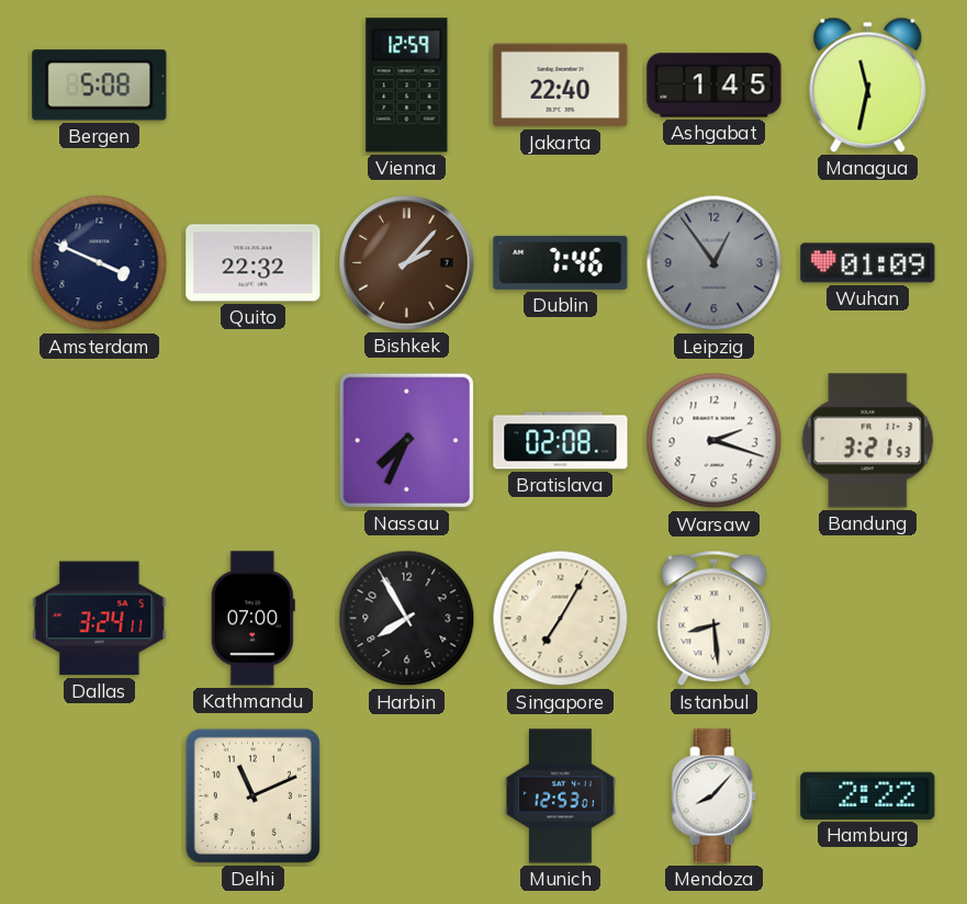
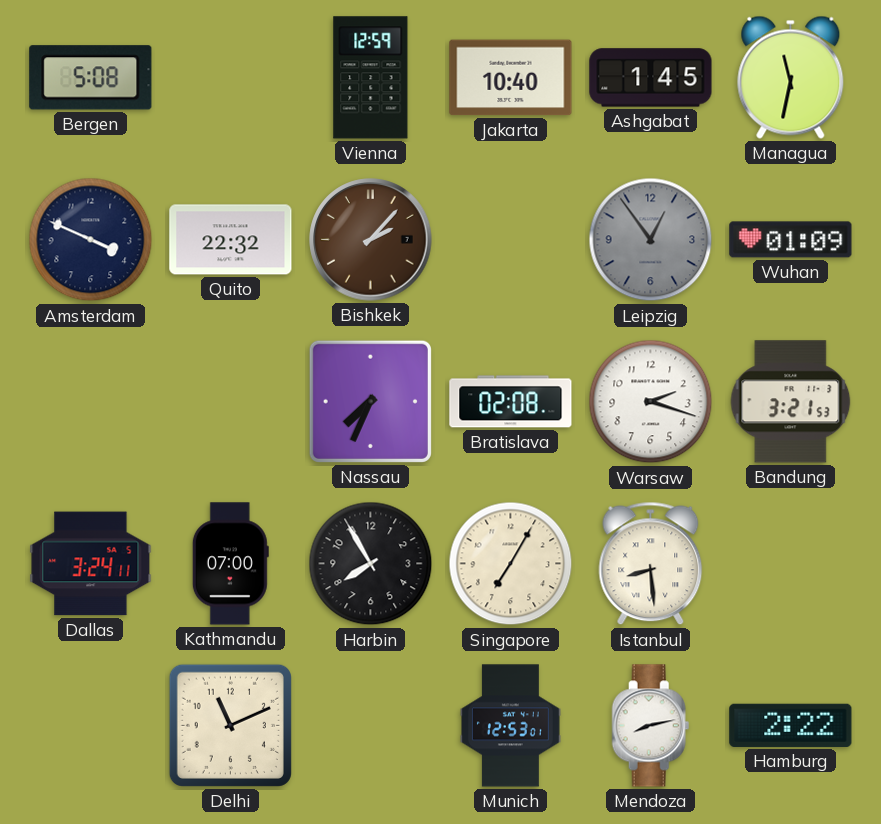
Jakarta: 22:40 -> 10:40
Dublin: 7:46 -> none
Mendoza: 8:07 -> 8:13
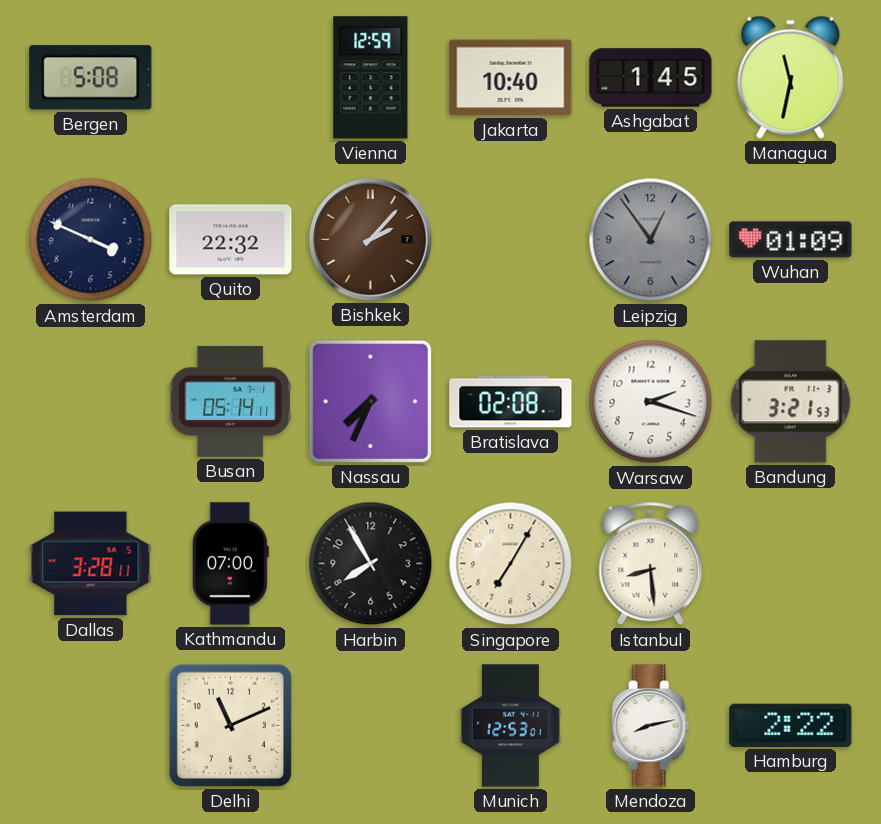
Busan: none -> 05:14
Dallas: 3:24 -> 3:28
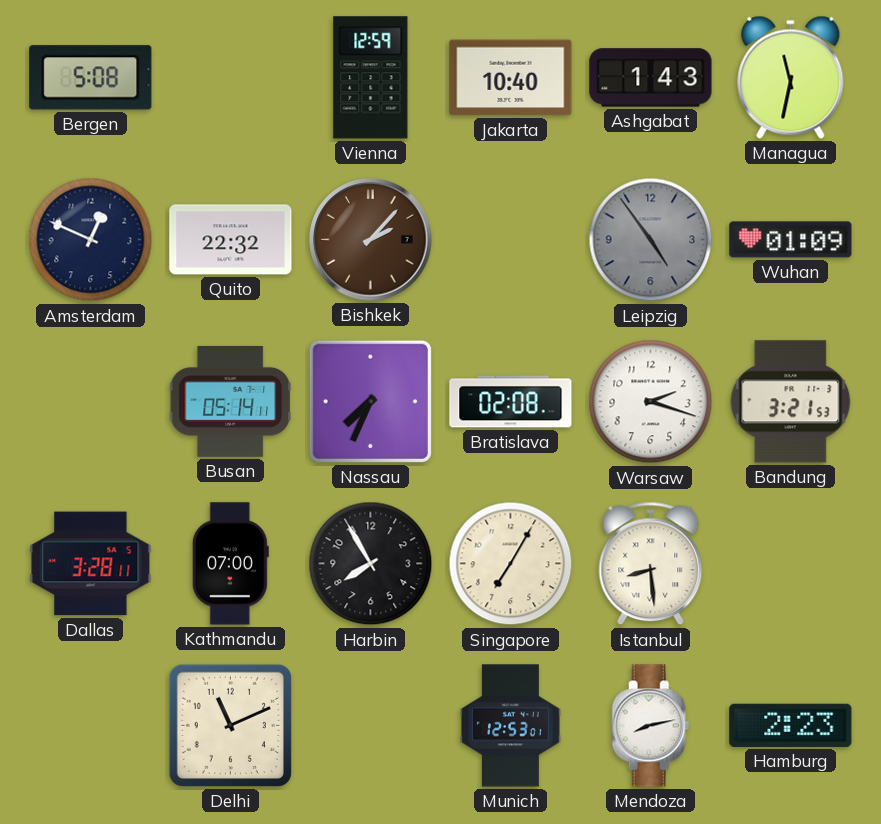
Ashgabat: 1:45 -> 1:43
Amsterdam: 3:49 -> 12:49
Leipzig: 12:54 -> 4:54
Hamburg: 2:22 -> 2:23
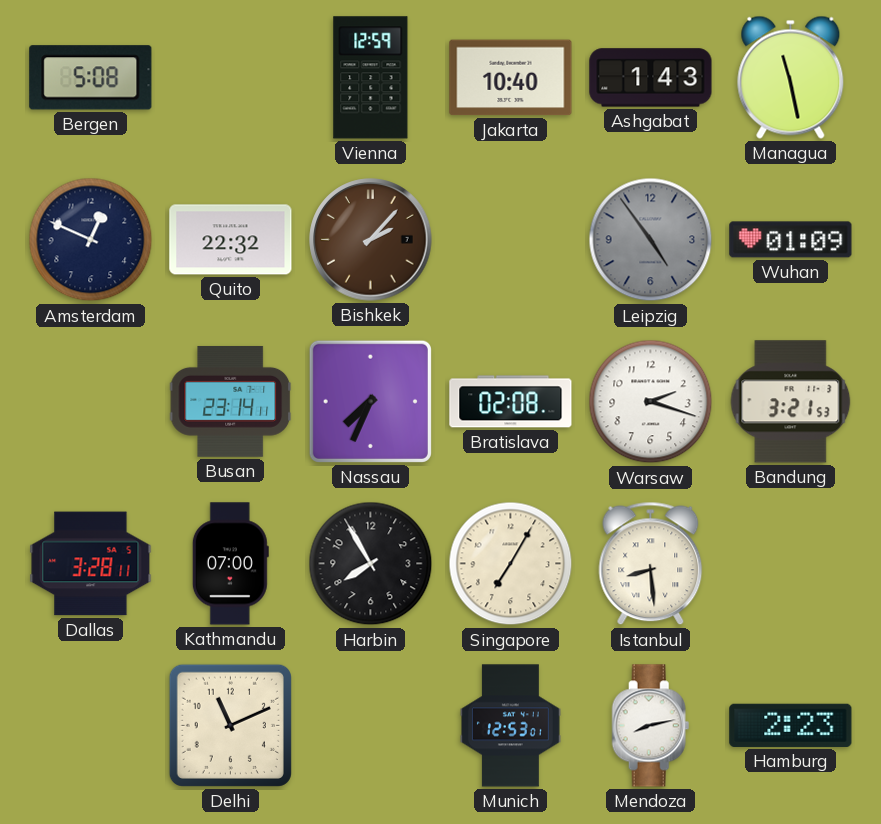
Managua: 11:32 -> 11:28
Busan: 05:14 -> 23:14
